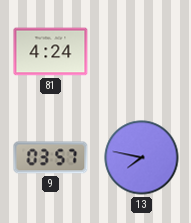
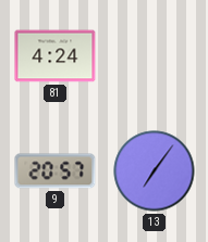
9: 03:57 -> 20:57
13: 7:47 -> 7:06
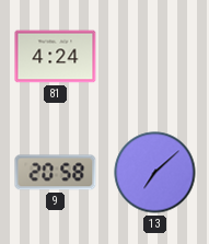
9: 20:57 -> 20:58
13: 7:06 -> 7:08
